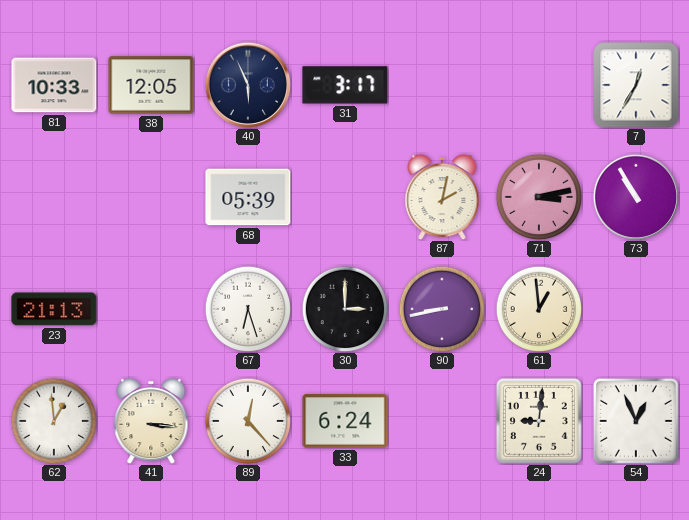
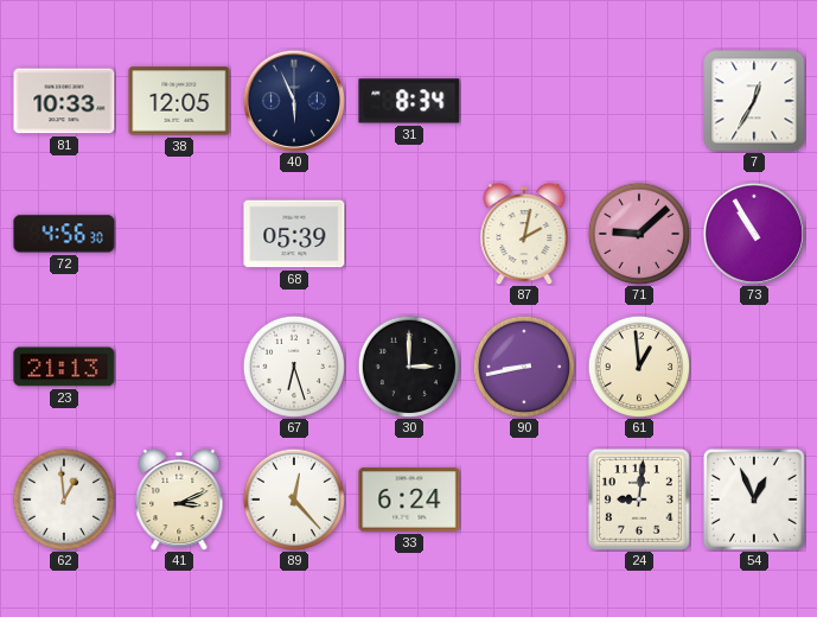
31: 3:17 -> 8:34
72: none -> 4:56
71: 3:13 -> 9:08
41: 3:16 -> 3:11
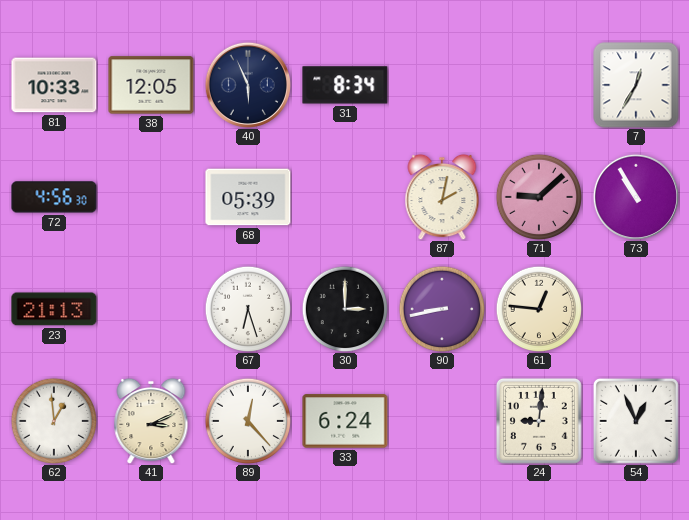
61: 12:59 -> 12:46
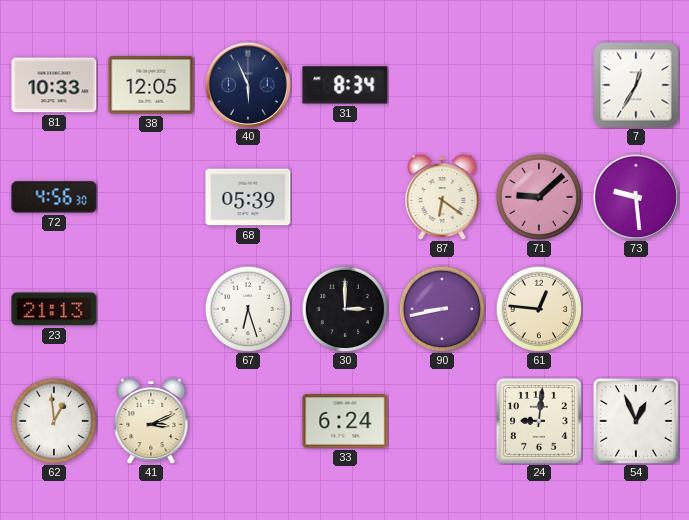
87: 2:02 -> 6:21
73: 10:55 -> 9:29
89: 12:23 -> none
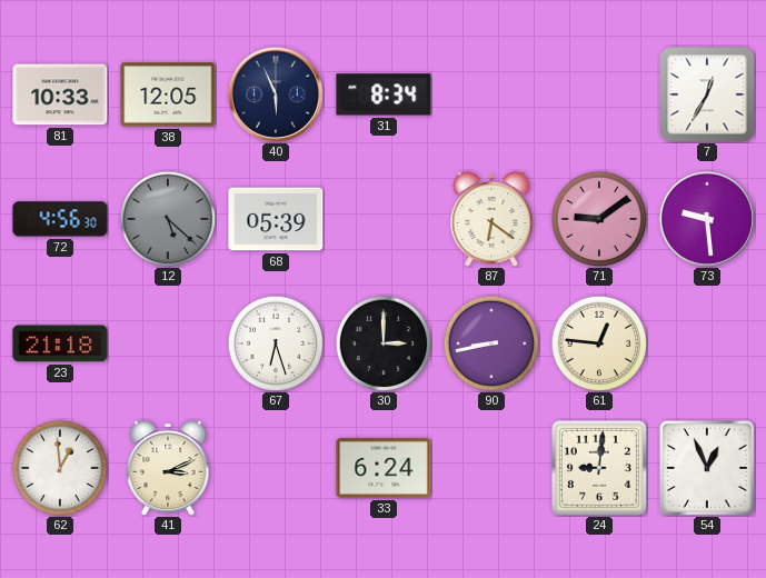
12: none -> 5:22
71: 9:08 -> 9:09
23: 21:13 -> 21:18
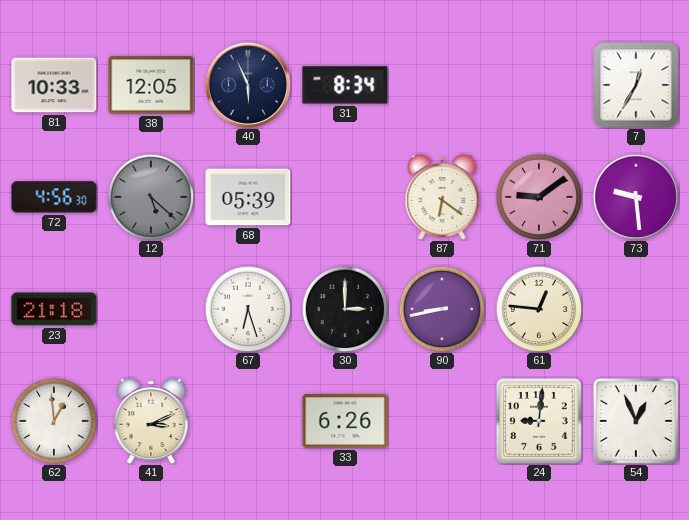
33: 6:24 -> 6:26
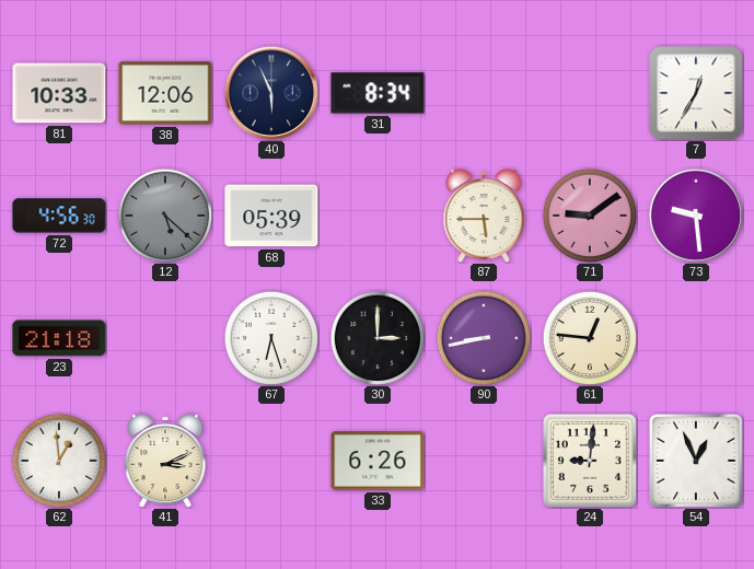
38: 12:05 -> 12:06
87: 6:21 -> 5:45
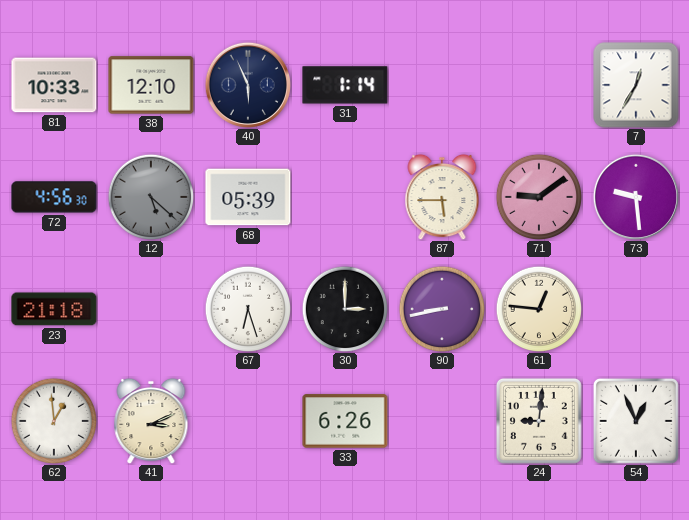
38: 12:06 -> 12:10
31: 8:34 -> 1:14
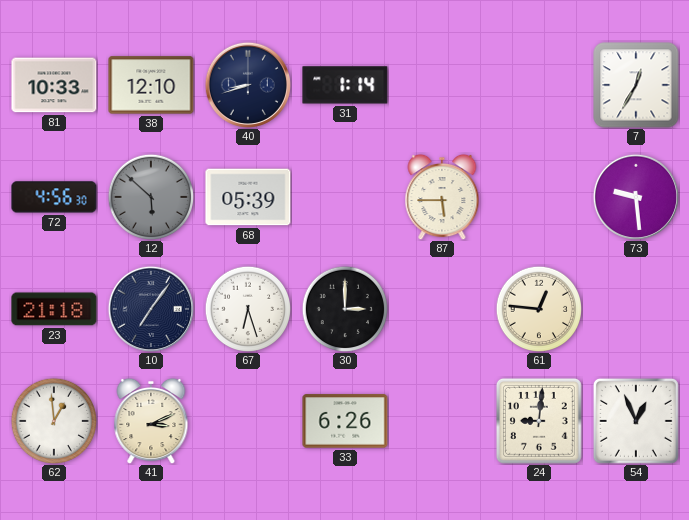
40: 5:56 -> 8:42
12: 5:22 -> 5:52
71: 9:09 -> none
10: none -> 7:06
90: 8:43 -> none
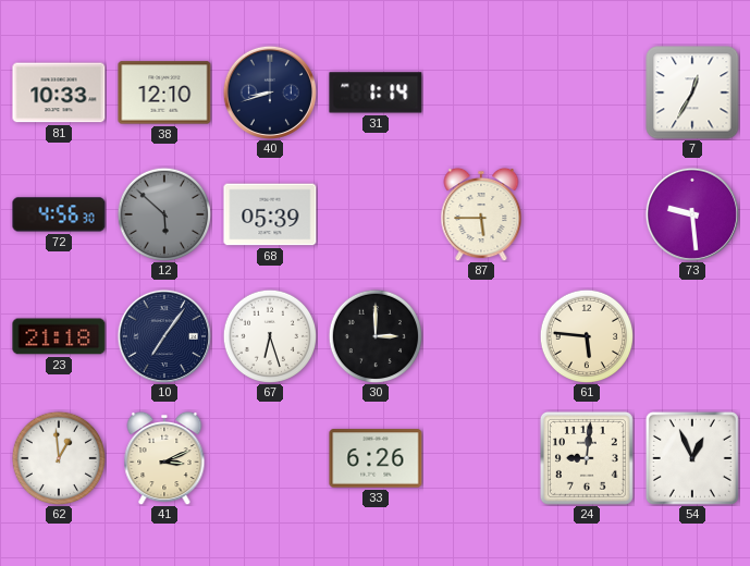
61: 12:46 -> 5:46
